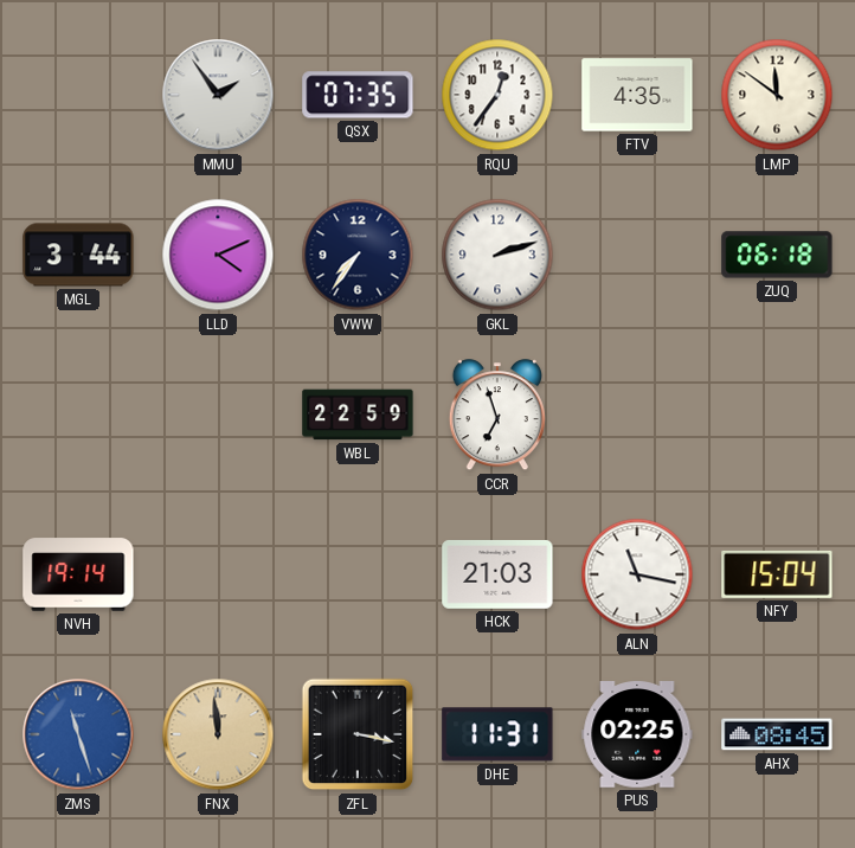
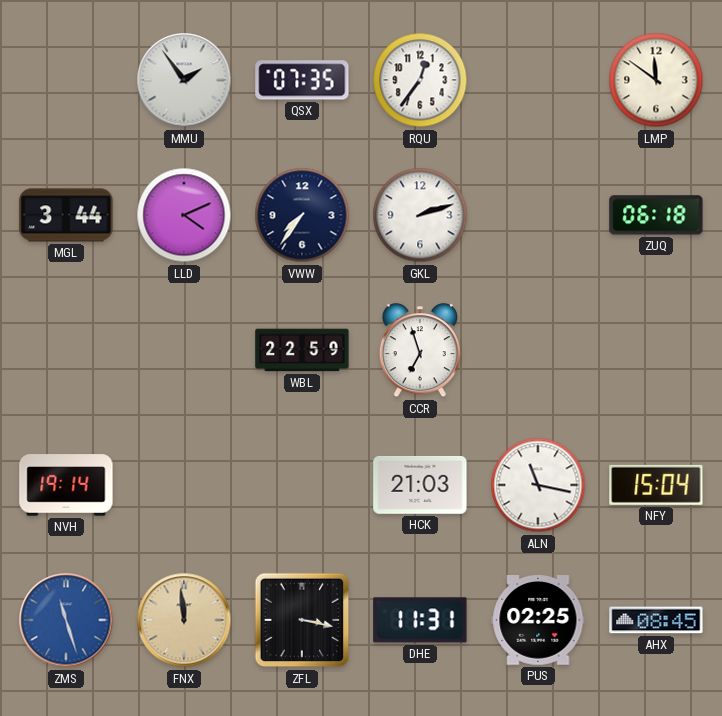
FTV: 4:35 -> none
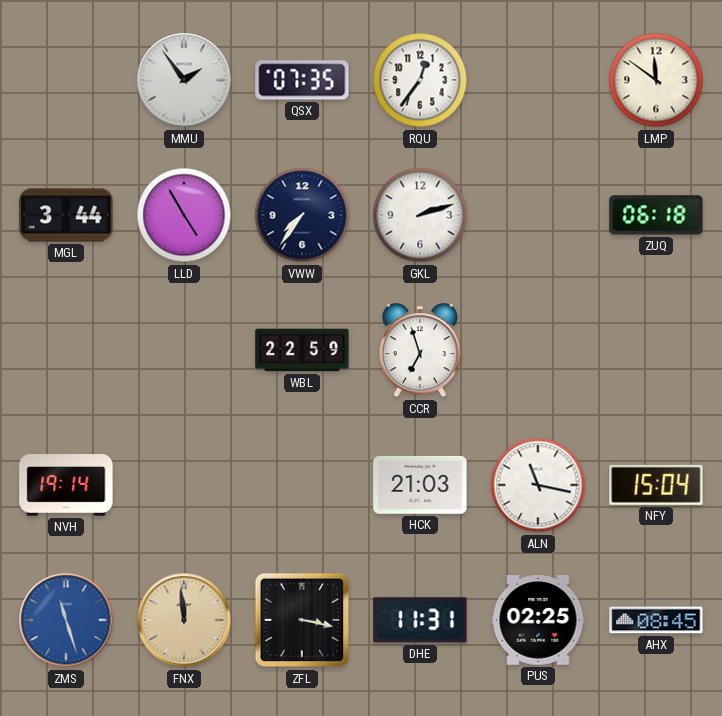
LLD: 4:11 -> 4:55
